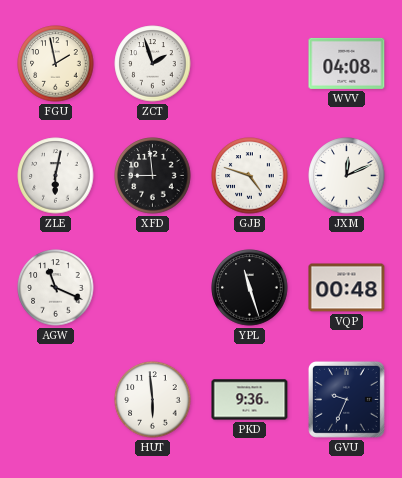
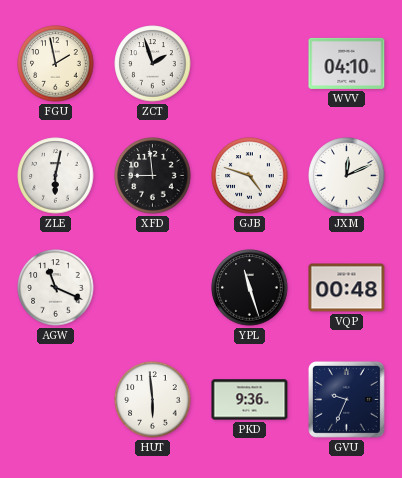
WVV: 04:08 -> 04:10
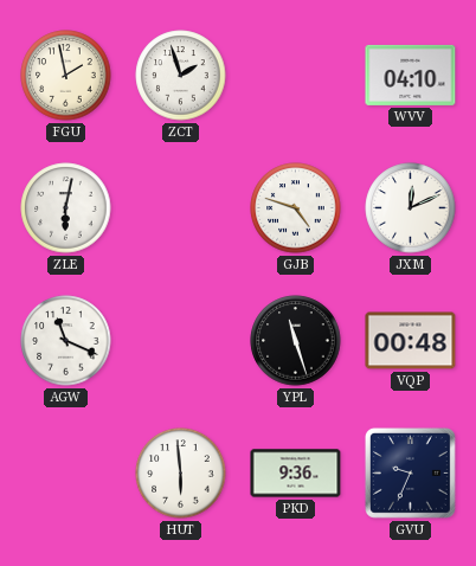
XFD: 8:59 -> none
